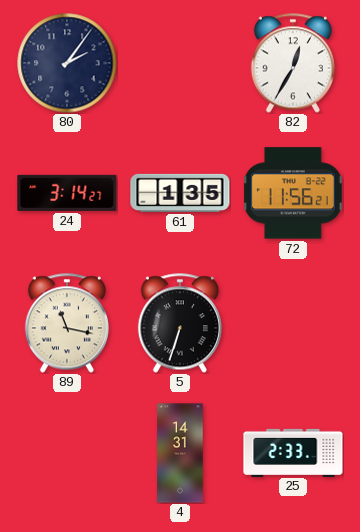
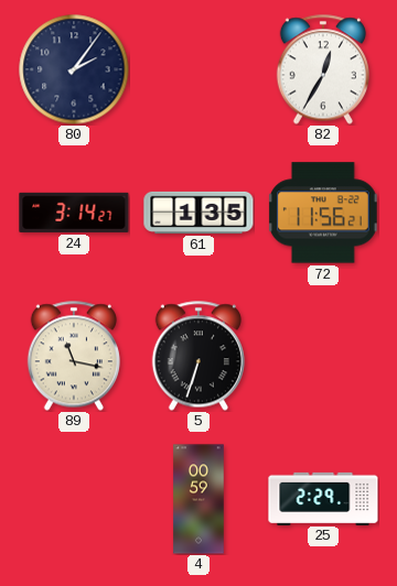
4: 14:31 -> 00:59
25: 2:33 -> 2:29
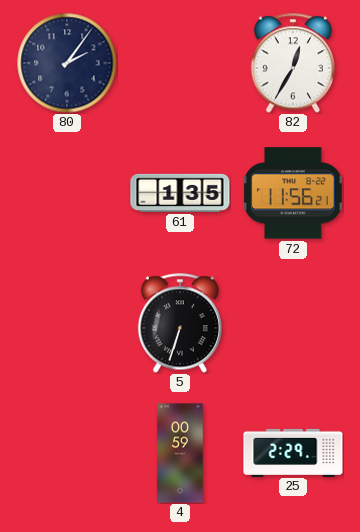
24: 3:14 -> none
89: 11:17 -> none
